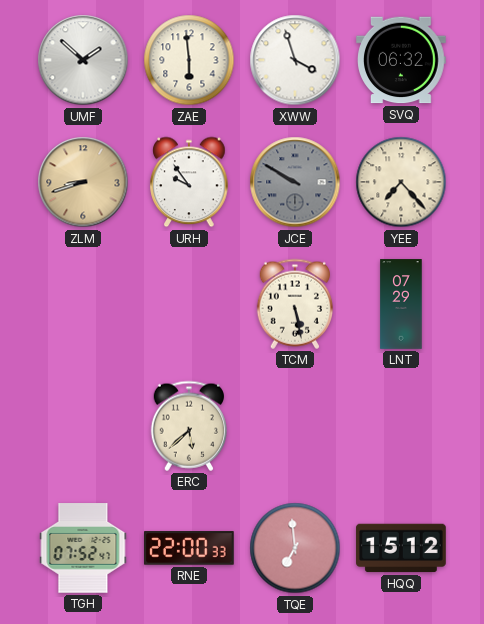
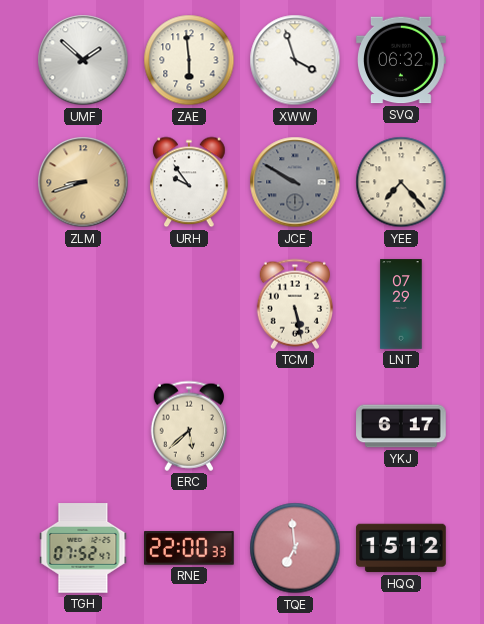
YKJ: none -> 6:17
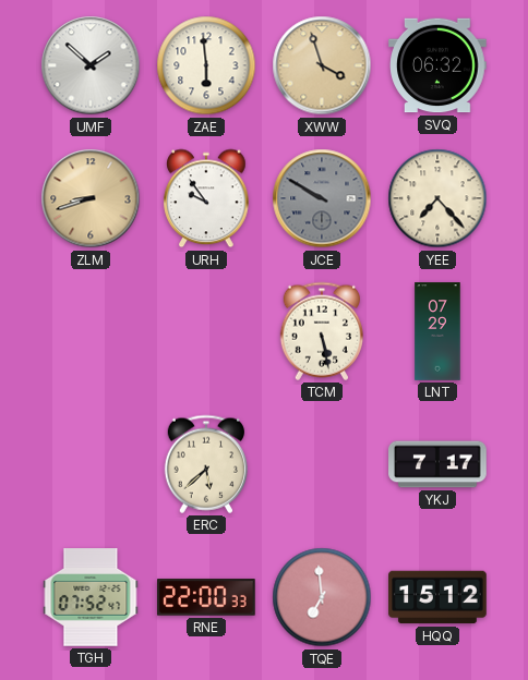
XWW dial: white -> champagne
YKJ: 6:17 -> 7:17
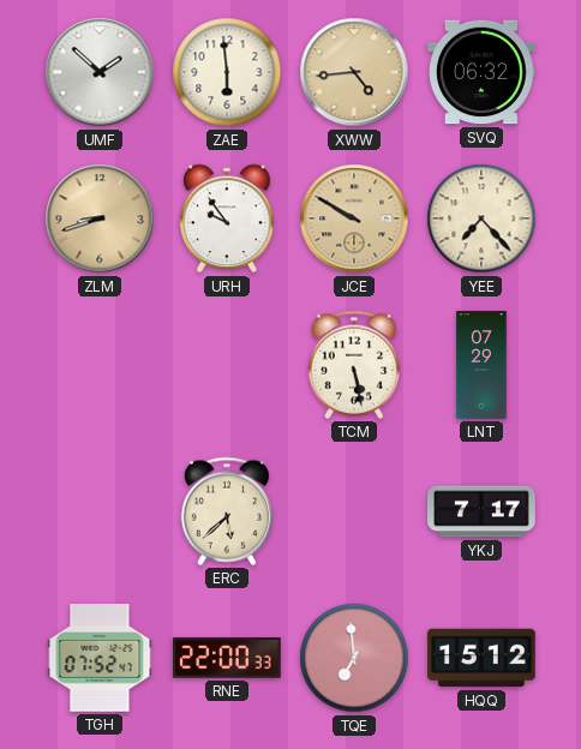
XWW: 3:57 -> 4:44
JCE dial: grey -> champagne
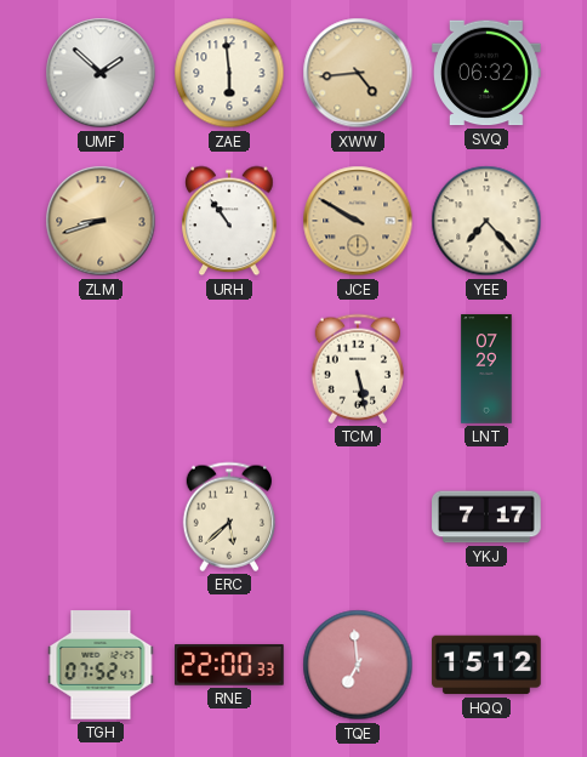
URH: 9:54 -> 10:54
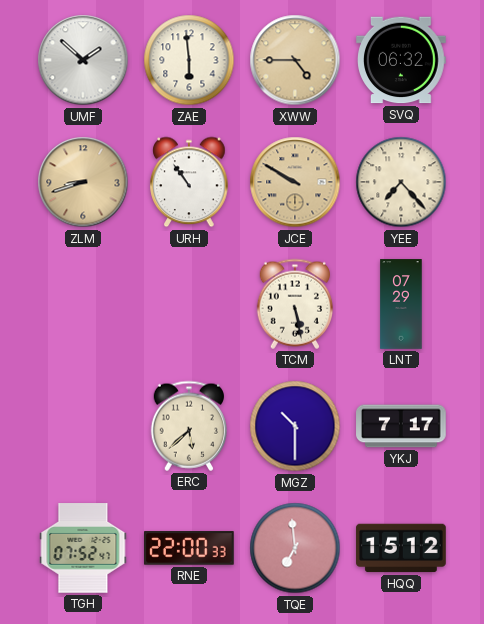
XWW: 4:44 -> 4:45
MGZ: none -> 10:30
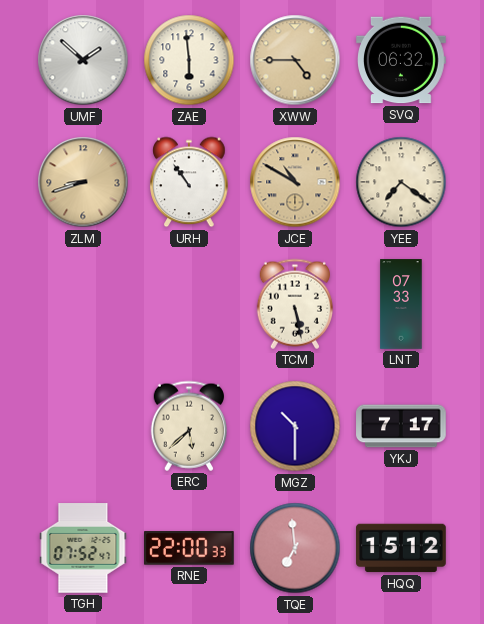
JCE: 9:50 -> 10:50
YEE: 7:23 -> 7:21
LNT: 07:29 -> 07:33
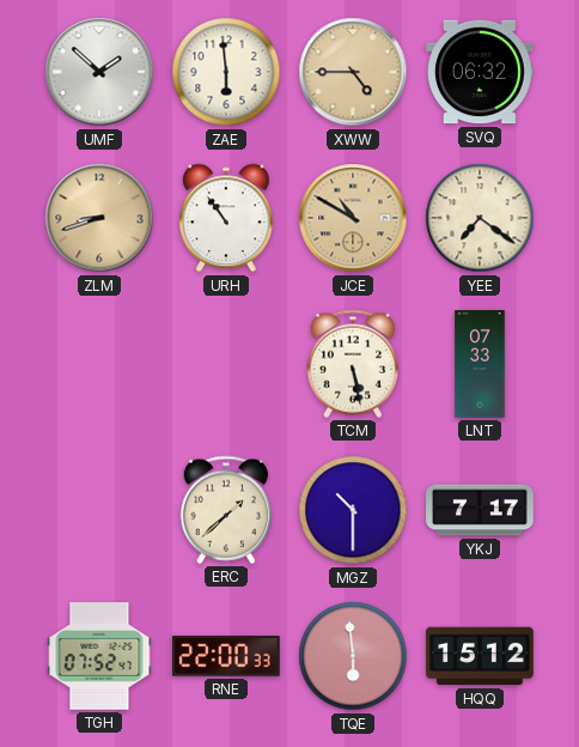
ERC: 5:38 -> 1:38
TQE: 6:59 -> 5:59
